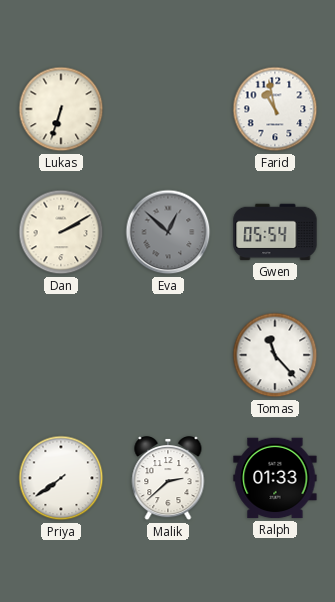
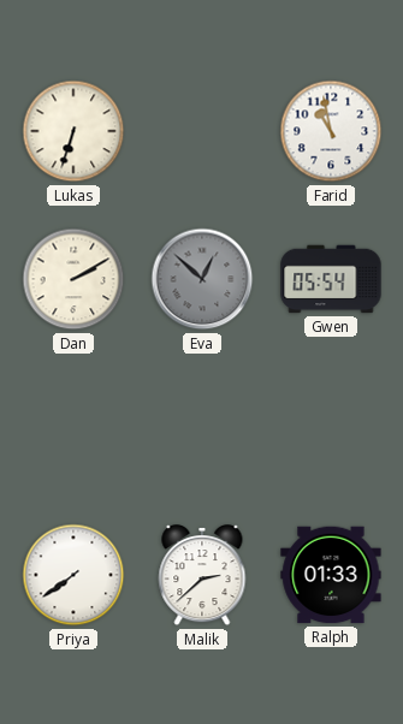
Tomas: 11:23 -> none
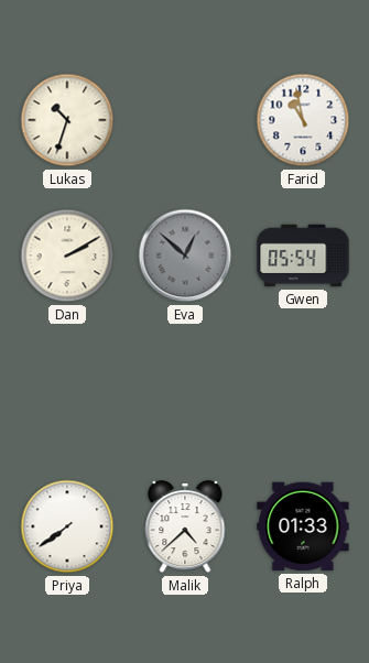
Lukas: 6:33 -> 10:33
Malik: 2:38 -> 4:38
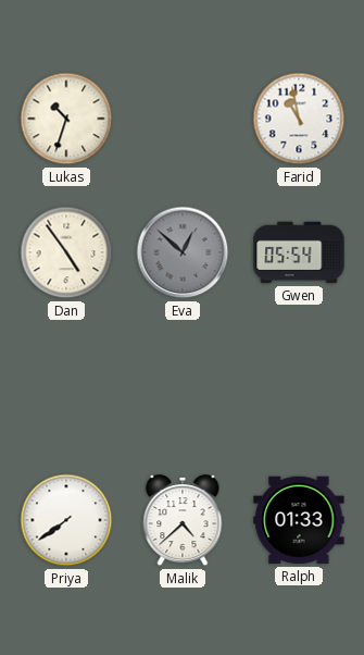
Dan: 2:10 -> 4:54
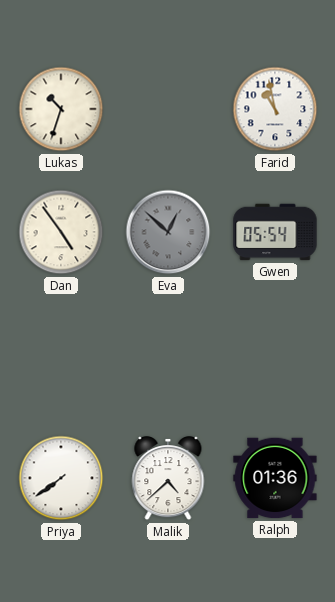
Ralph: 01:33 -> 01:36
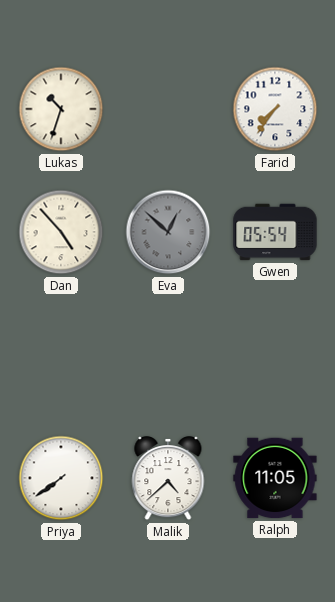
Farid: 10:58 -> 7:36
Dan: 4:54 -> 4:53
Ralph: 01:36 -> 11:05
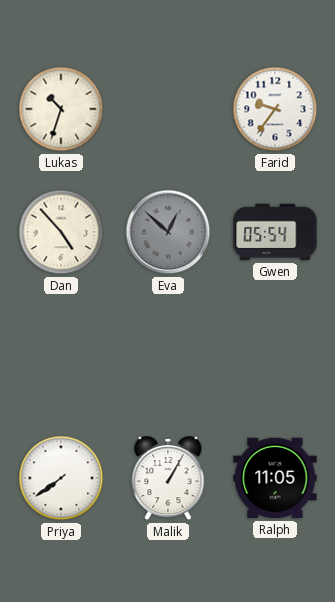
Farid: 7:36 -> 9:36
Malik: 4:38 -> 1:05
